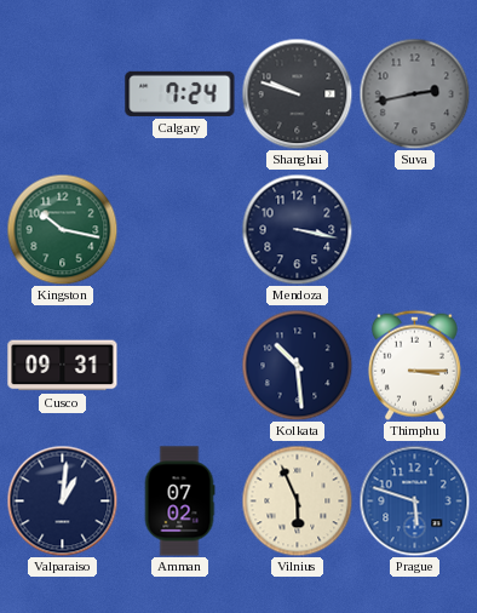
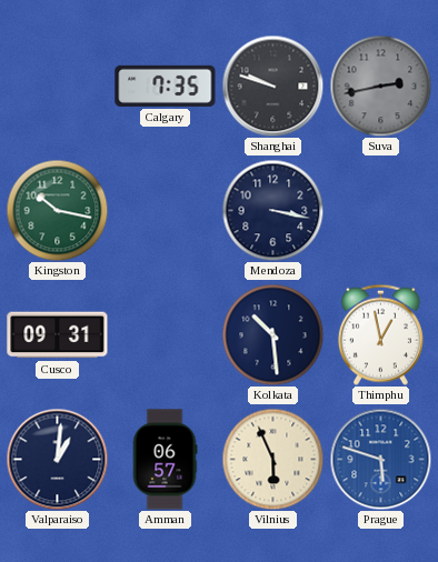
Calgary: 7:24 -> 7:35
Thimphu: 3:15 -> 12:58
Amman: 07:02 -> 06:57
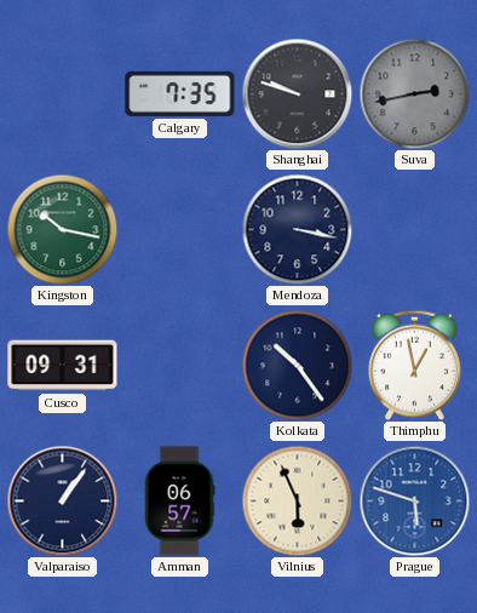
Kolkata: 10:29 -> 10:24
Valparaiso: 1:01 -> 1:06
